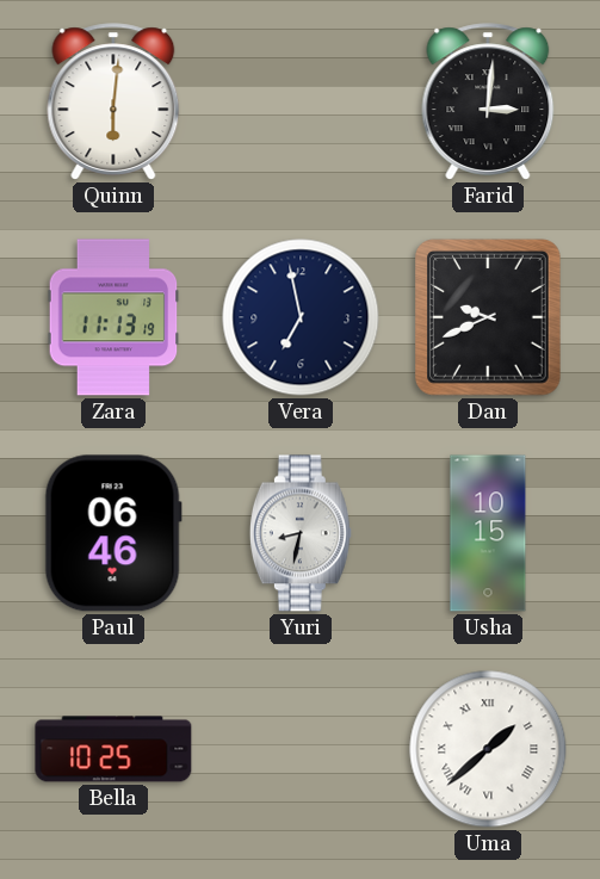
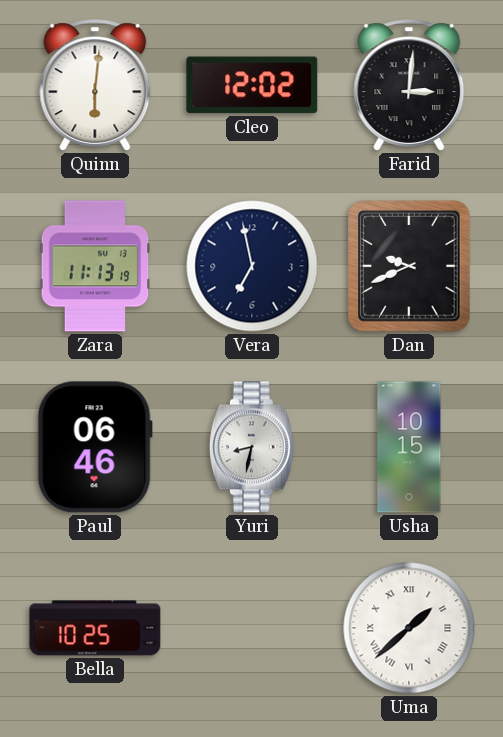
Cleo: none -> 12:02
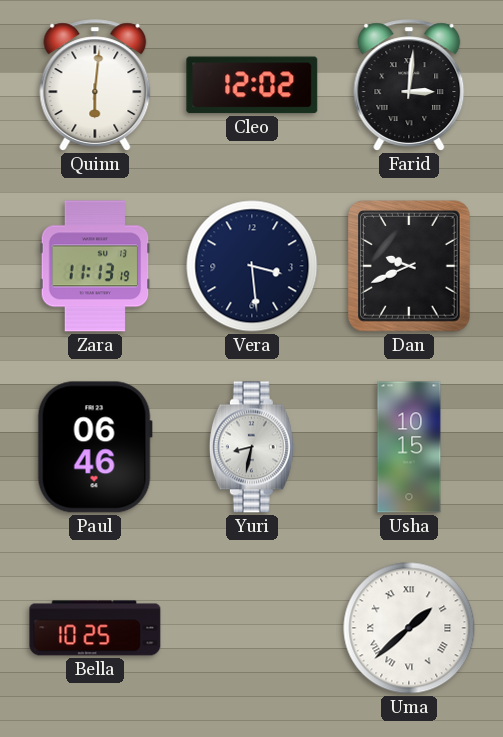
Vera: 6:58 -> 3:29
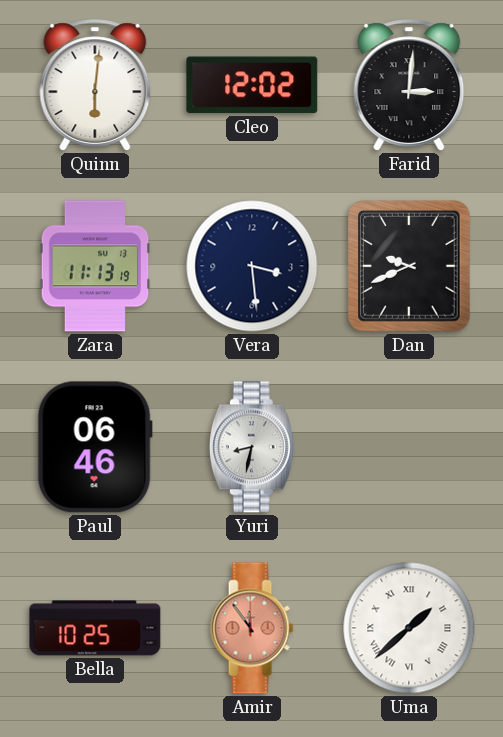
Usha: 10:15 -> none
Amir: none -> 11:54
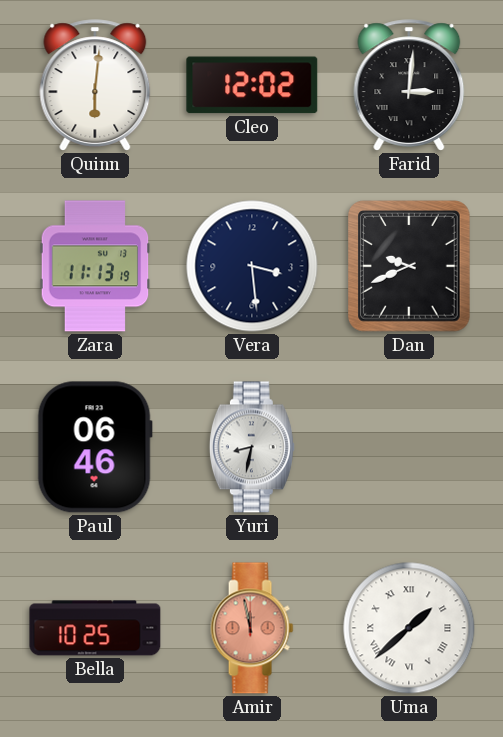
Amir: 11:54 -> 11:58
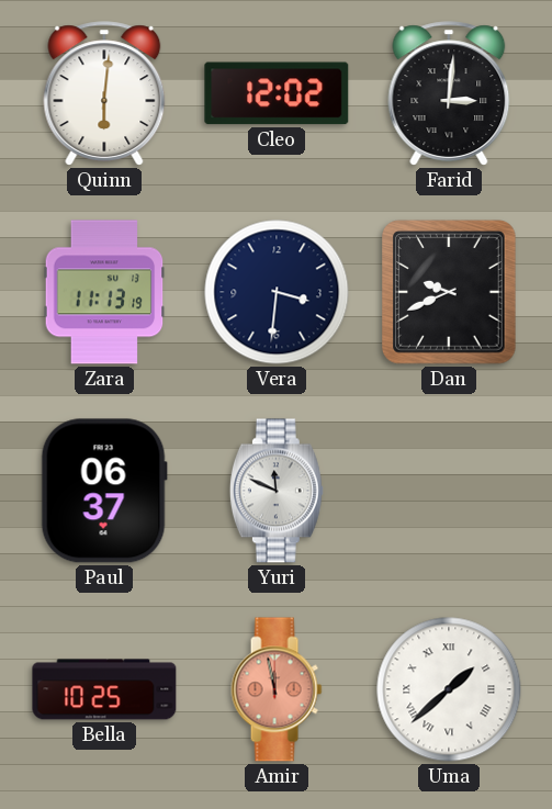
Vera: 3:29 -> 3:31
Paul: 06:46 -> 06:37
Yuri: 8:32 -> 11:49
